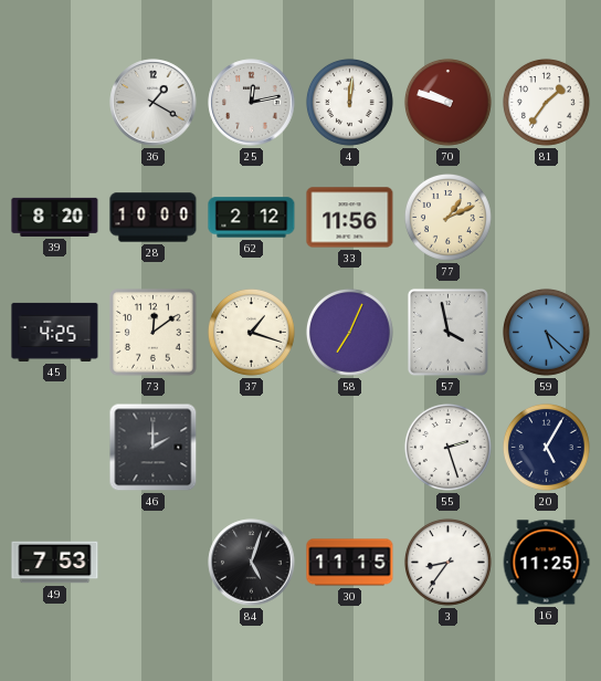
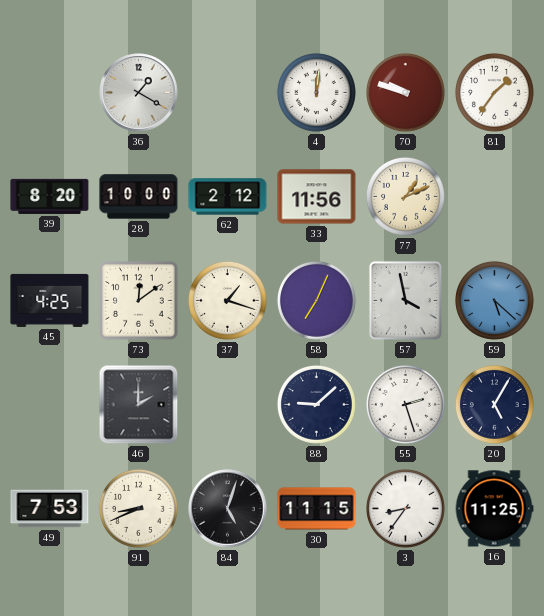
25: 12:13 -> none
88: none -> 9:08
91: none -> 8:41
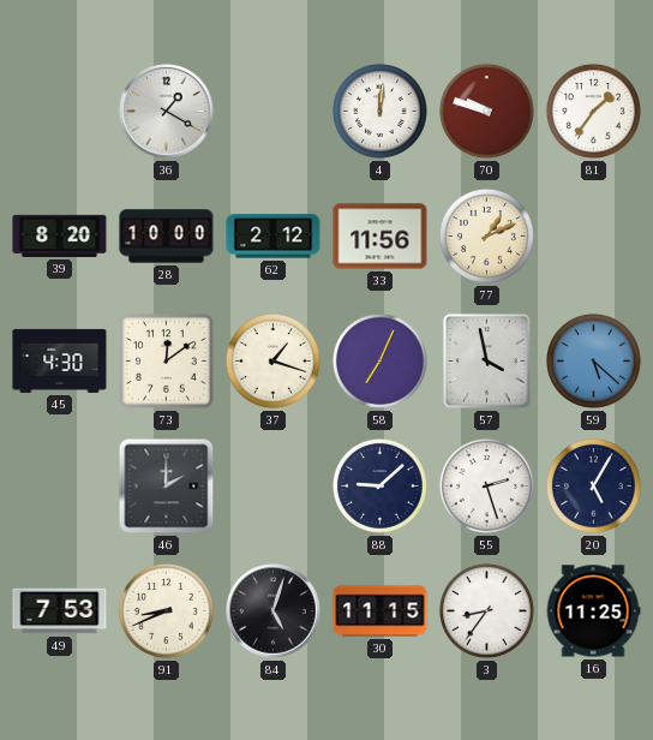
45: 4:25 -> 4:30
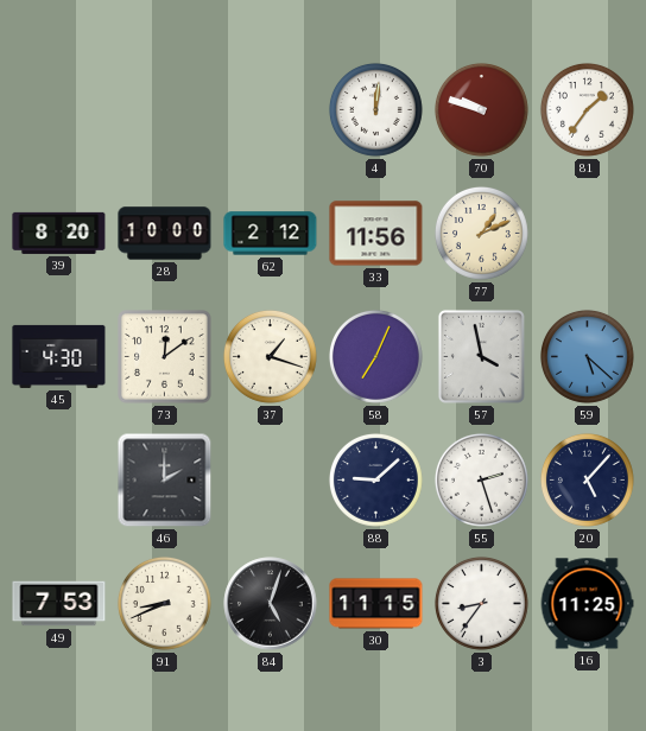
36: 1:20 -> none
20: 5:05 -> 5:07
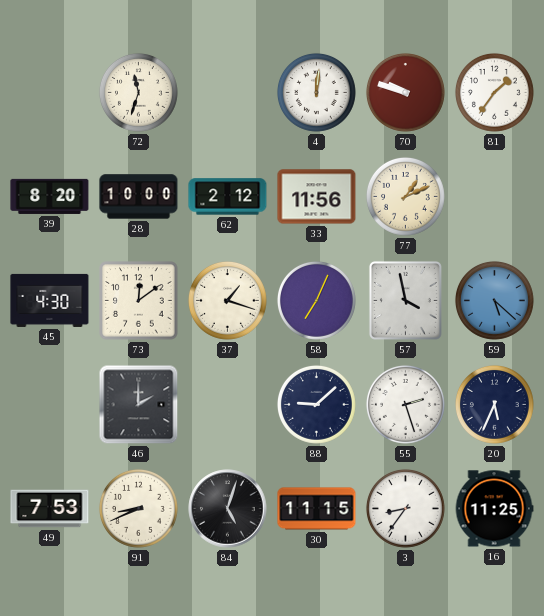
72: none -> 11:33
20: 5:07 -> 5:34
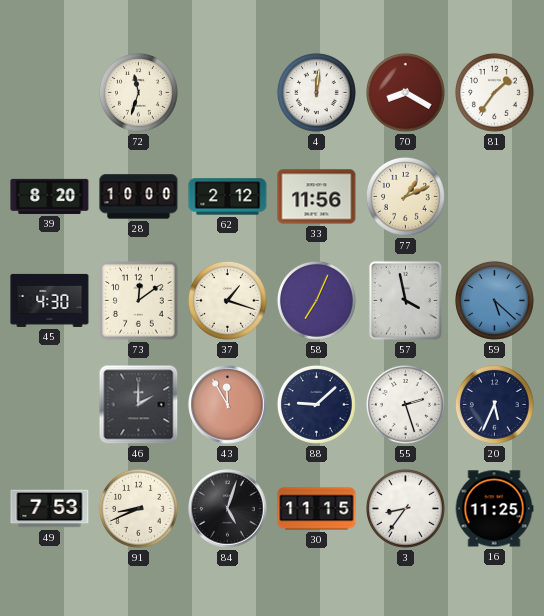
70: 9:48 -> 8:20
43: none -> 11:55
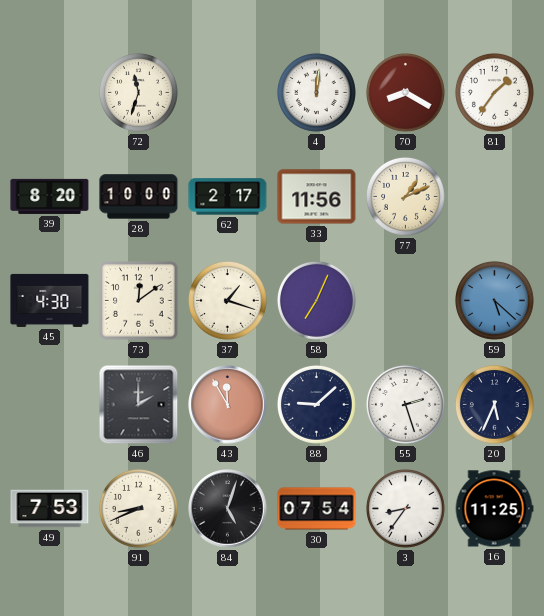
62: 2:12 -> 2:17
57: 3:58 -> none
30: 11:15 -> 07:54
